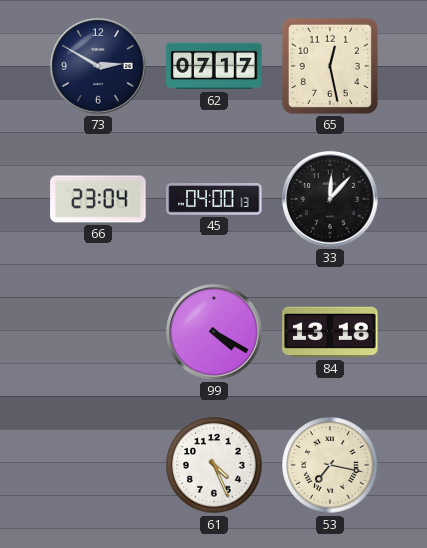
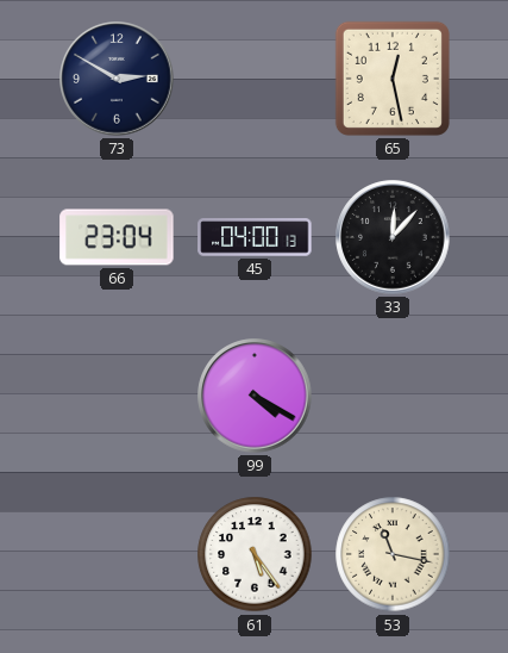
62: 07:17 -> none
84: 13:18 -> none
61: 4:26 -> 5:24
53: 7:17 -> 11:17
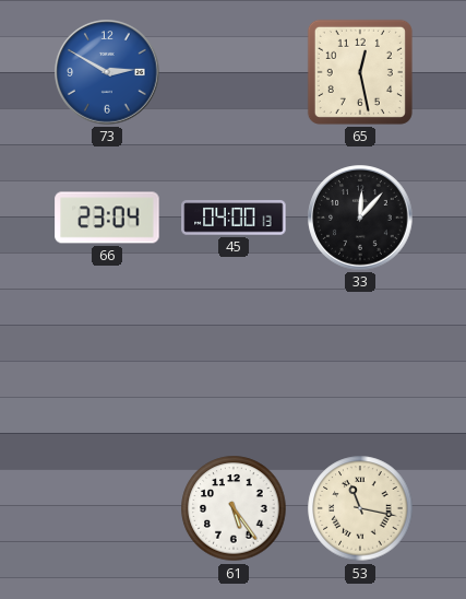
73 dial: navy -> blue
99: 4:20 -> none
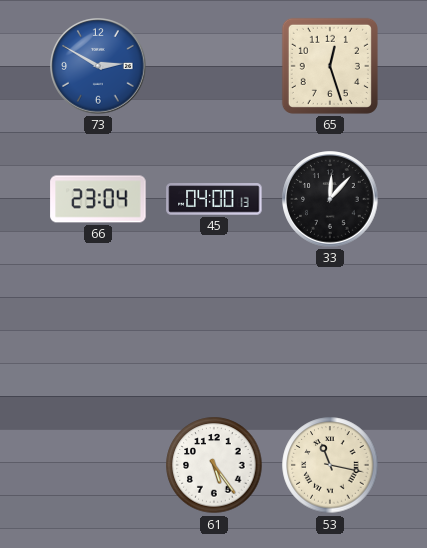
65: 12:28 -> 12:27
